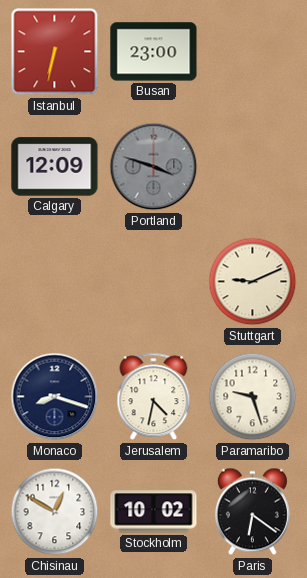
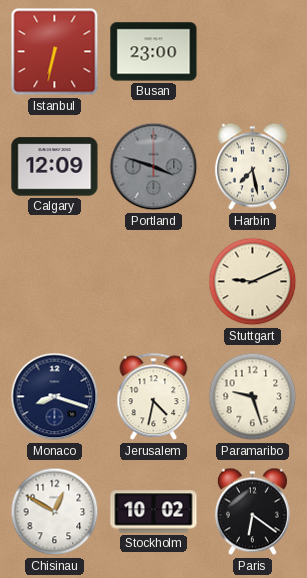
Harbin: none -> 7:28
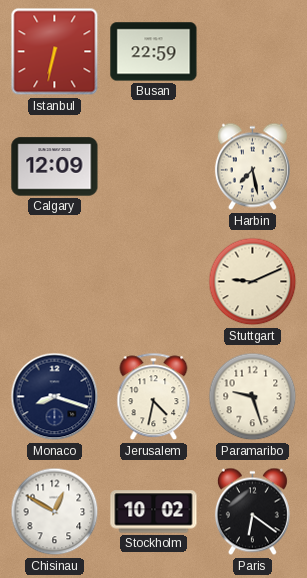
Busan: 23:00 -> 22:59
Portland: 3:48 -> none
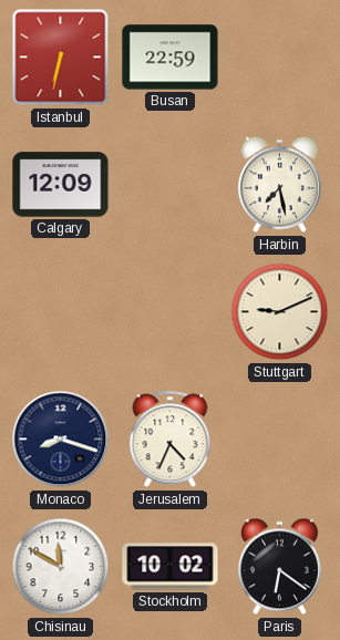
Jerusalem: 4:32 -> 4:34
Paramaribo: 9:27 -> none
Chisinau: 12:50 -> 11:50
